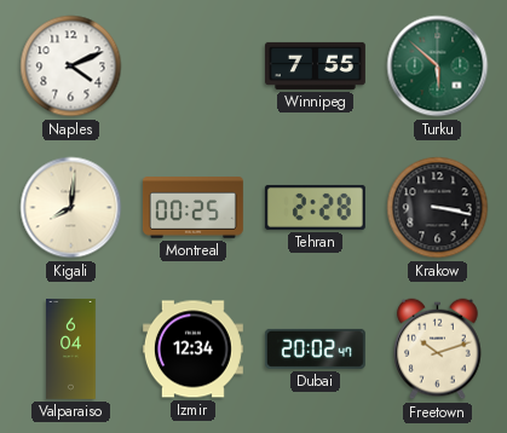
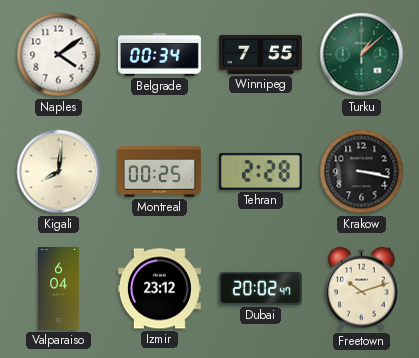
Naples: 4:11 -> 4:09
Belgrade: none -> 00:34
Turku: 5:52 -> 1:08
Izmir: 12:34 -> 23:12
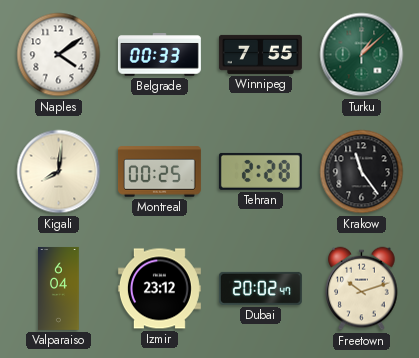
Belgrade: 00:34 -> 00:33
Krakow: 3:17 -> 11:24
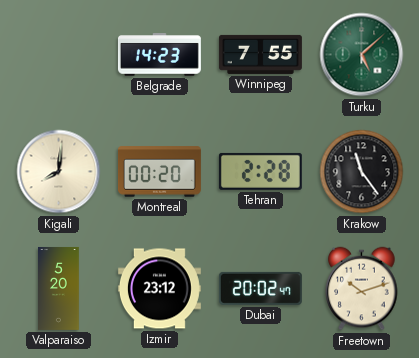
Naples: 4:09 -> none
Belgrade: 00:33 -> 14:23
Turku: 1:08 -> 5:08
Montreal: 00:25 -> 00:20
Valparaiso: 6:04 -> 5:20
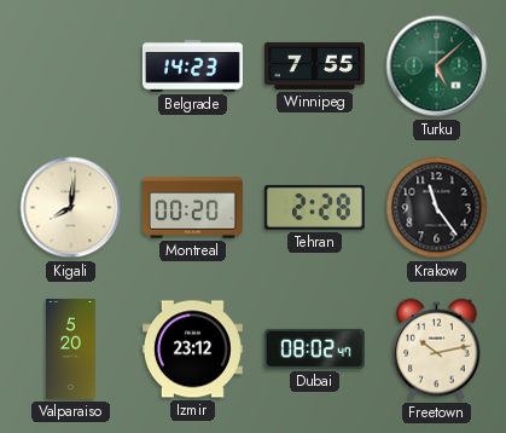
Dubai: 20:02 -> 08:02
Freetown: 10:12 -> 10:13
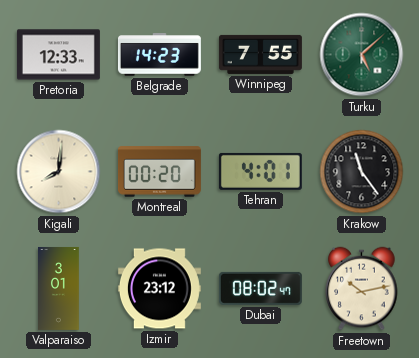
Pretoria: none -> 12:33
Tehran: 2:28 -> 4:01
Valparaiso: 5:20 -> 3:01
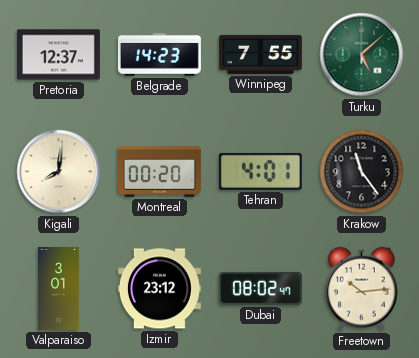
Pretoria: 12:33 -> 12:37
Freetown: 10:13 -> 10:14
